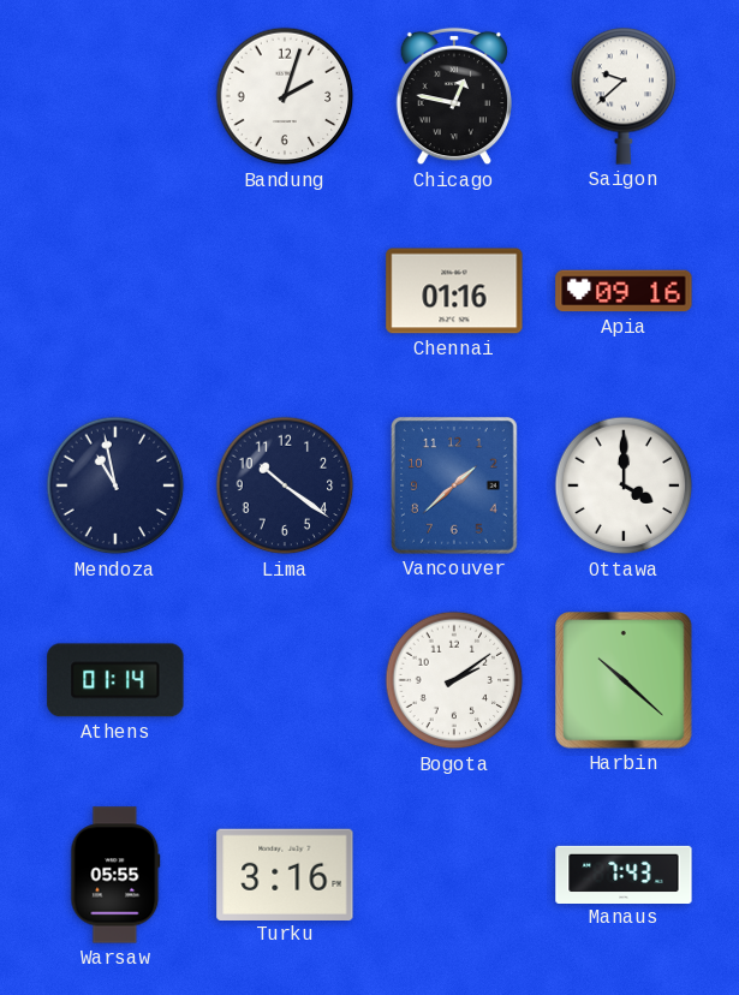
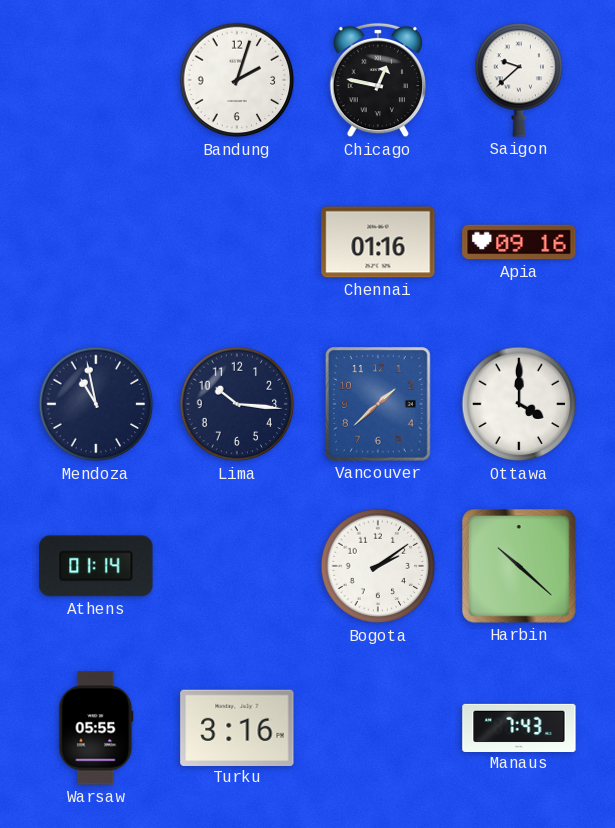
Lima: 10:21 -> 10:16
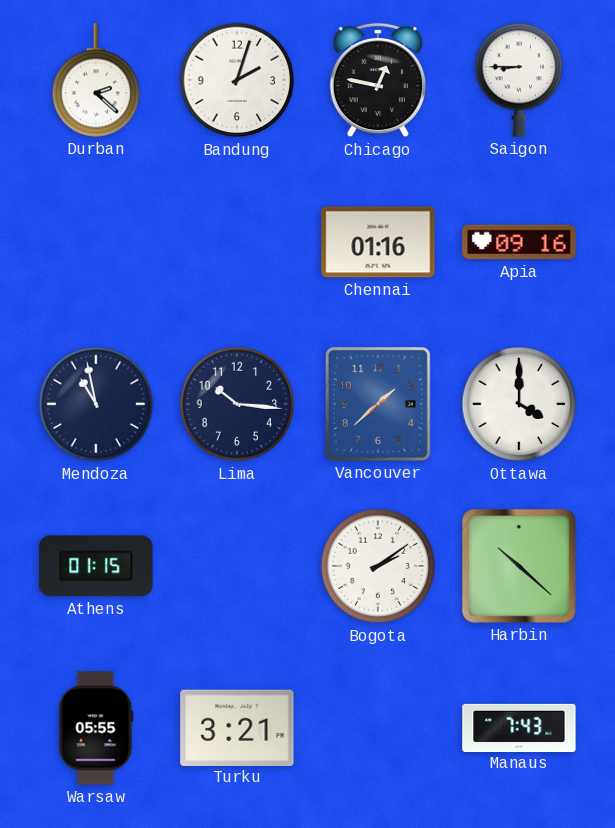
Durban: none -> 2:22
Saigon: 9:38 -> 8:45
Athens: 01:14 -> 01:15
Turku: 3:16 -> 3:21
